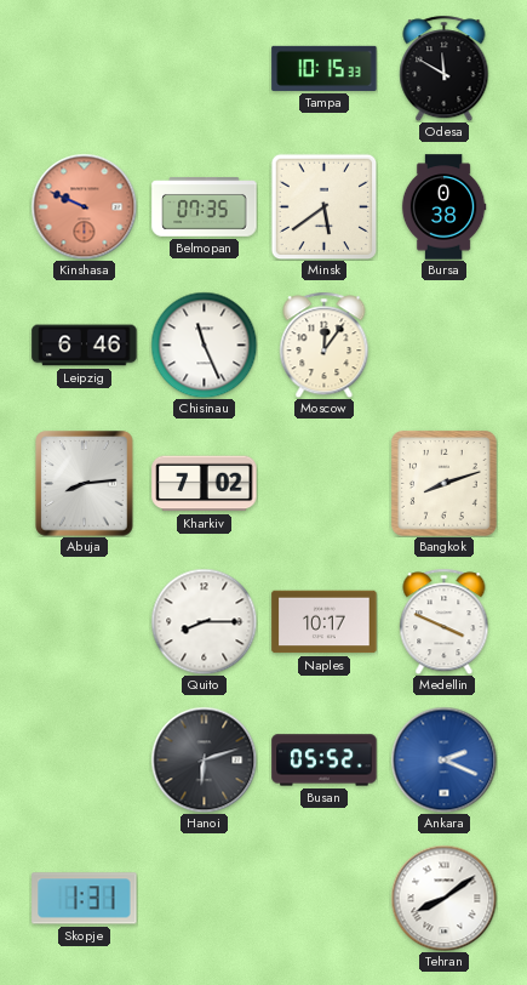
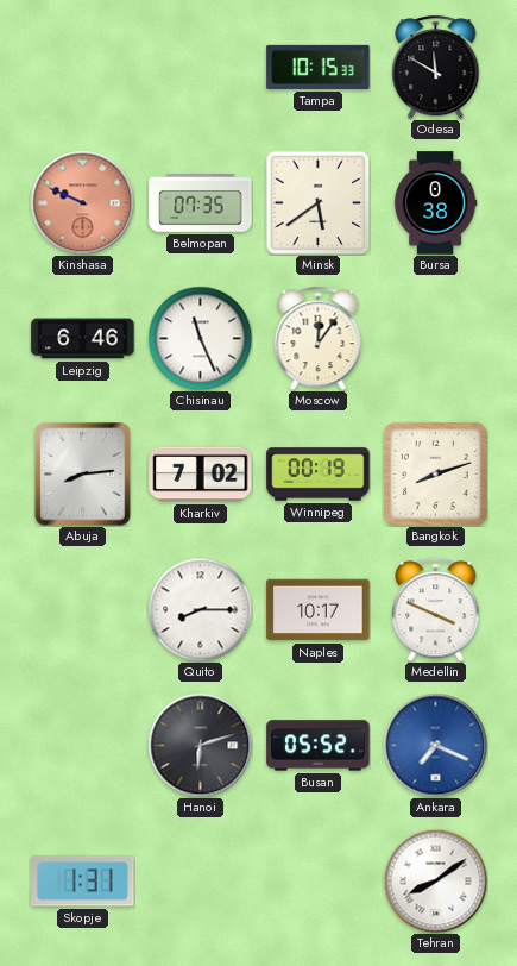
Winnipeg: none -> 00:19
Ankara: 2:19 -> 7:19
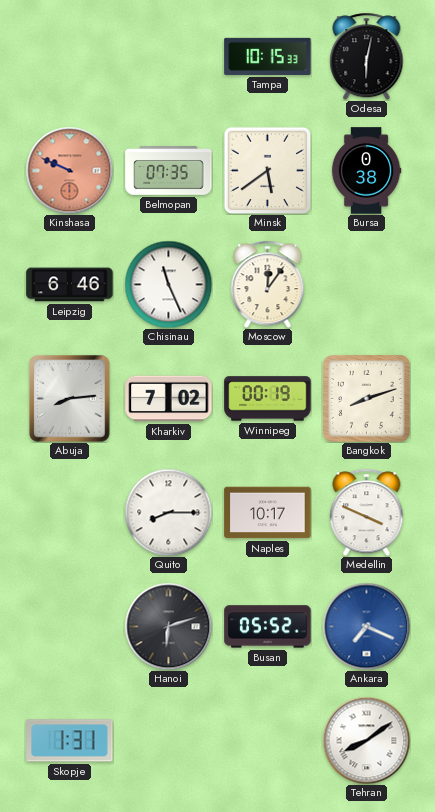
Odesa: 11:50 -> 6:02
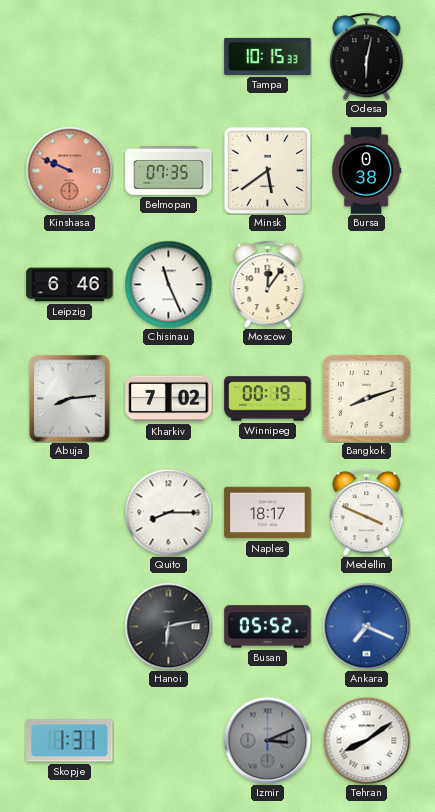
Naples: 10:17 -> 18:17
Hanoi: 6:12 -> 6:13
Izmir: none -> 3:11
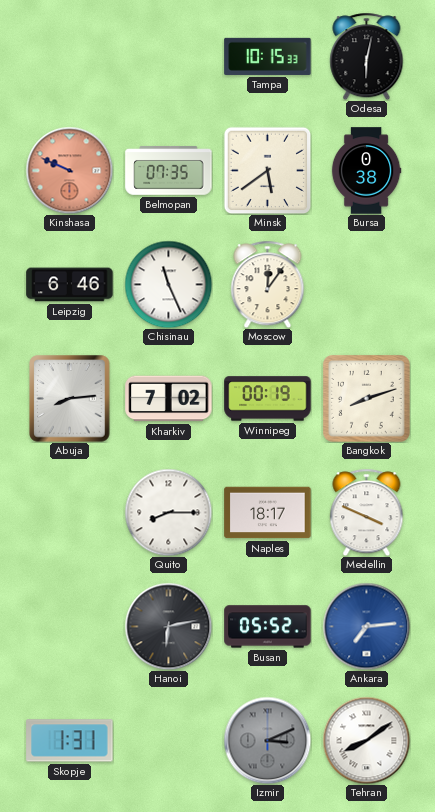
Ankara: 7:19 -> 7:14
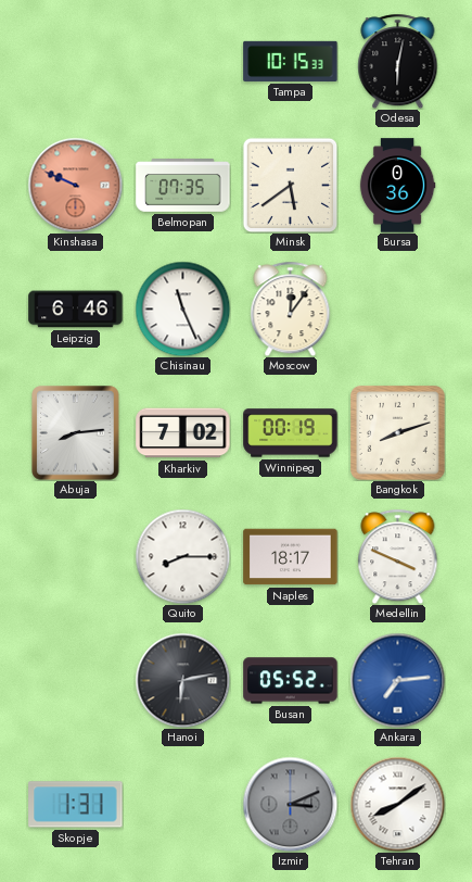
Bursa: 0:38 -> 0:36
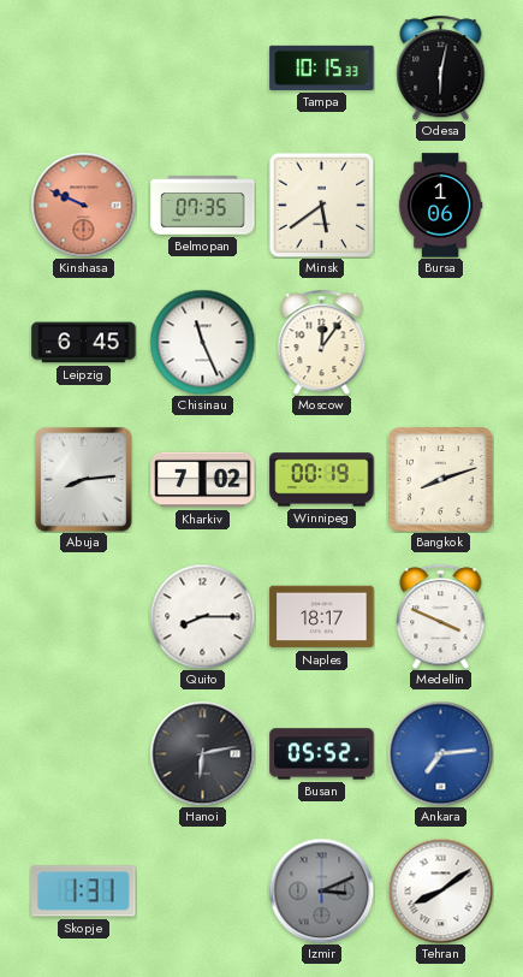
Bursa: 0:36 -> 1:06
Leipzig: 6:46 -> 6:45
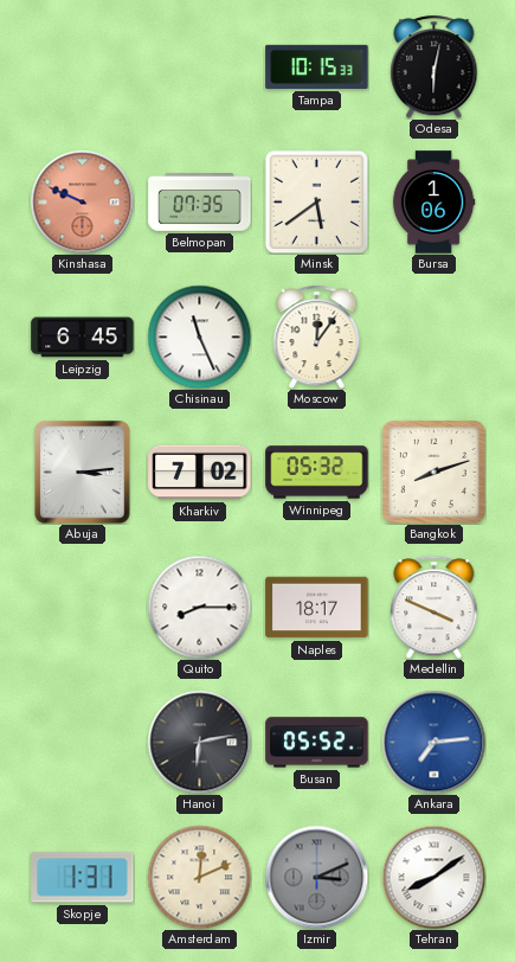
Abuja: 8:14 -> 3:14
Winnipeg: 00:19 -> 05:32
Amsterdam: none -> 12:11
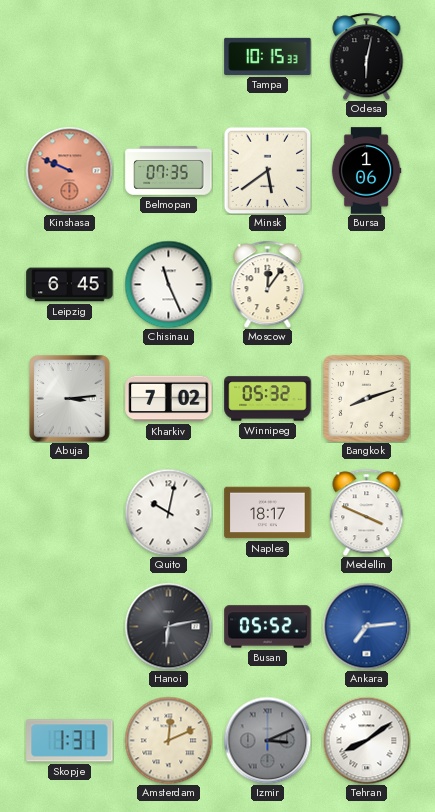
Quito: 8:15 -> 10:02
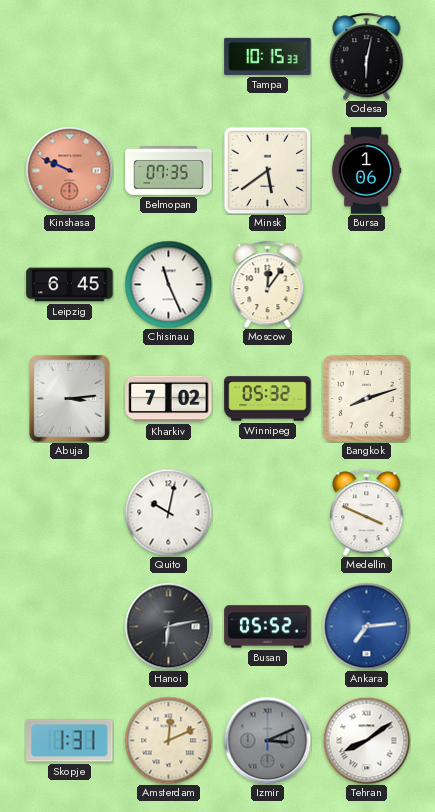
Naples: 18:17 -> none
